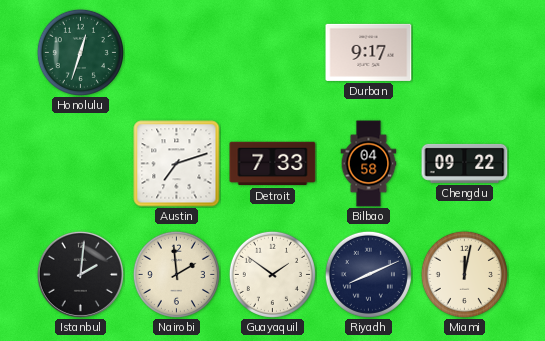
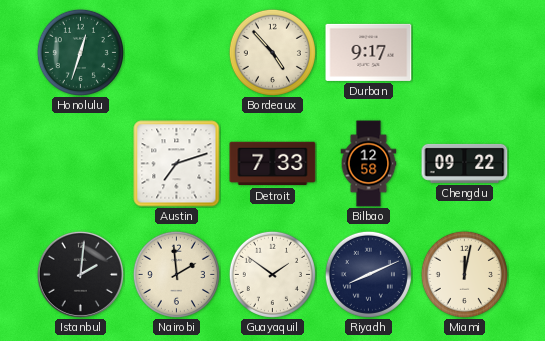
Bordeaux: none -> 4:53
Bilbao: 04:58 -> 12:58
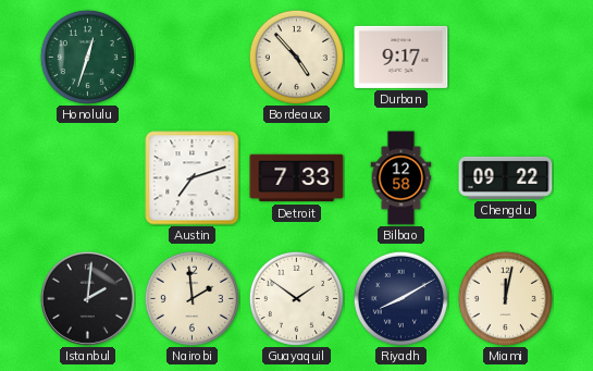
Riyadh: 8:11 -> 8:10
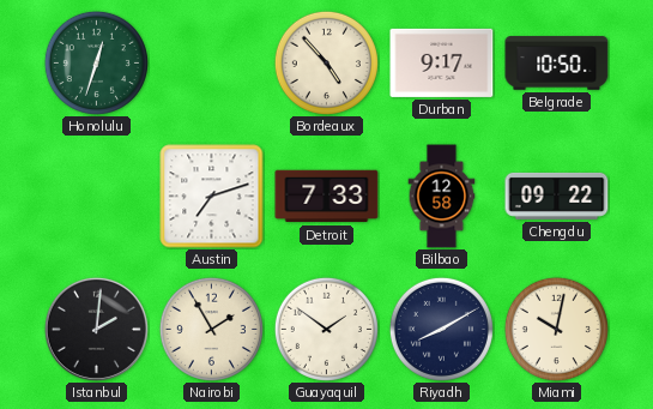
Belgrade: none -> 10:50
Nairobi: 1:59 -> 1:55
Miami: 12:02 -> 10:02
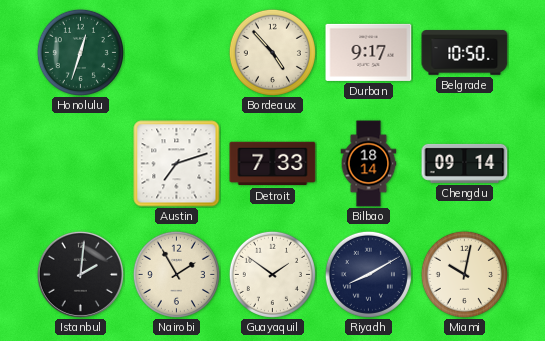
Bilbao: 12:58 -> 18:14
Chengdu: 09:22 -> 09:14
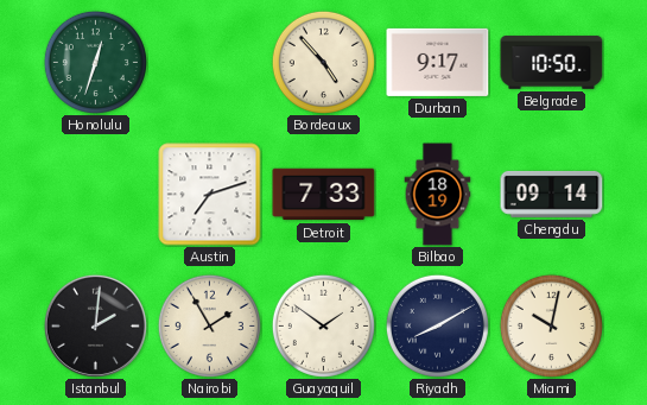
Bilbao: 18:14 -> 18:19
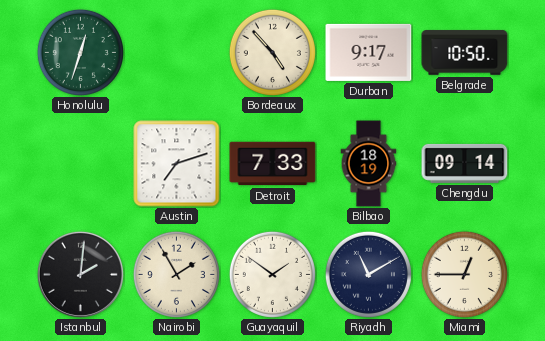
Riyadh: 8:10 -> 11:10
Miami: 10:02 -> 12:45
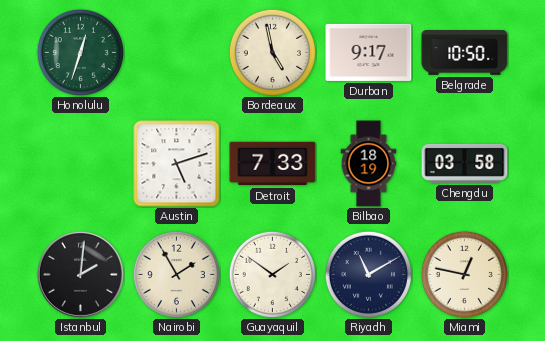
Bordeaux: 4:53 -> 4:58
Austin: 7:12 -> 5:12
Chengdu: 09:14 -> 03:58
Miami: 12:45 -> 12:47
